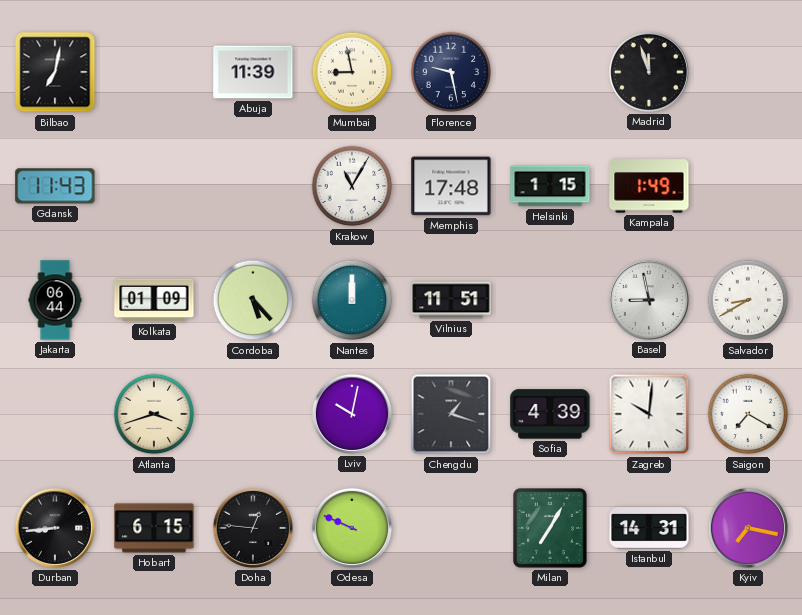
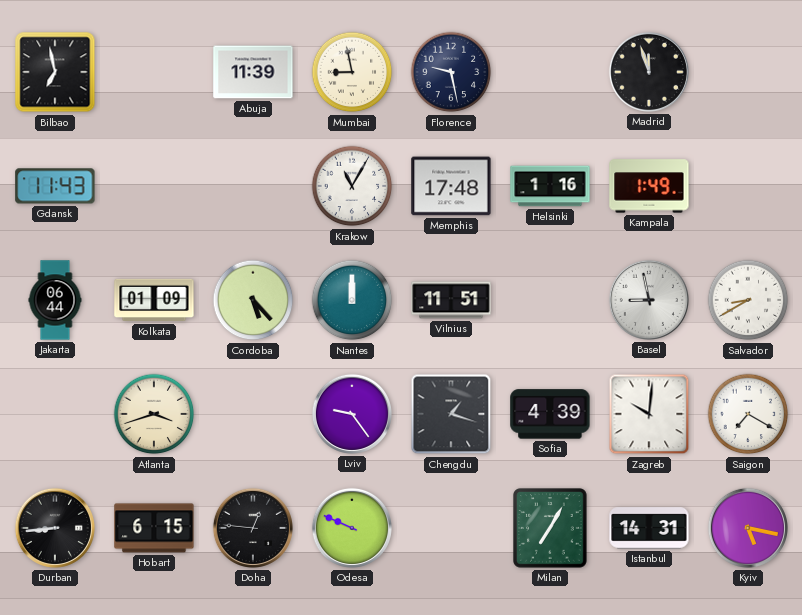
Bilbao: 7:02 -> 6:58
Helsinki: 1:15 -> 1:16
Lviv: 10:02 -> 9:24
Kyiv: 7:17 -> 5:17
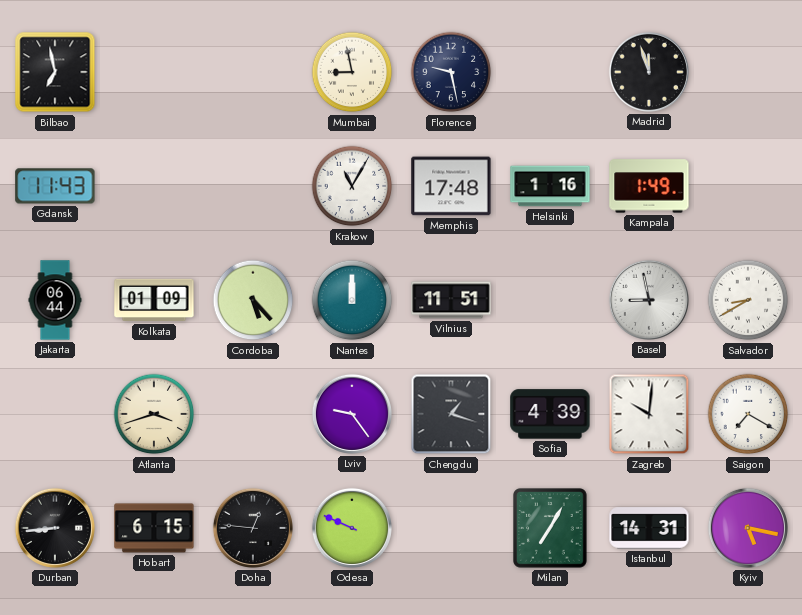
Abuja: 11:39 -> none
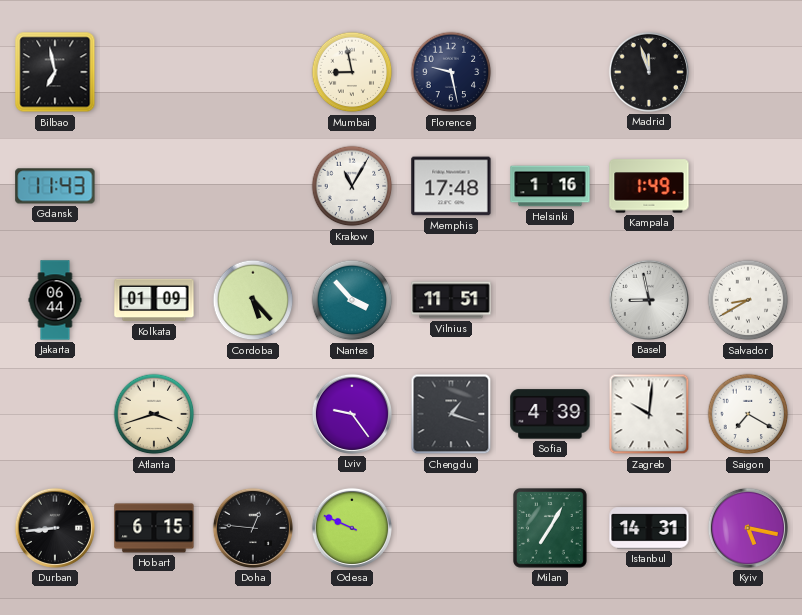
Nantes: 12:00 -> 3:53
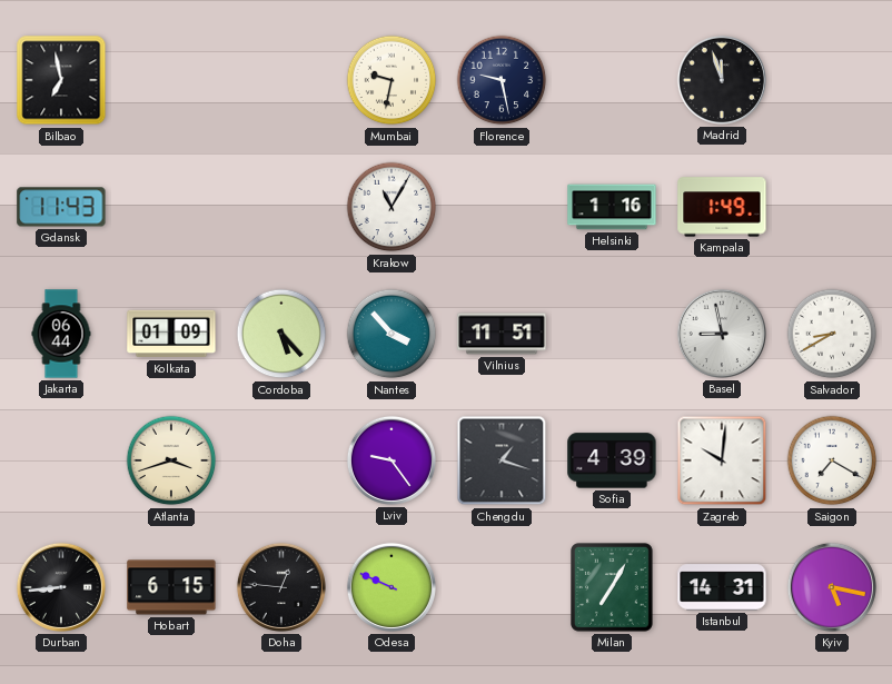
Mumbai: 8:58 -> 9:32
Memphis: 17:48 -> none
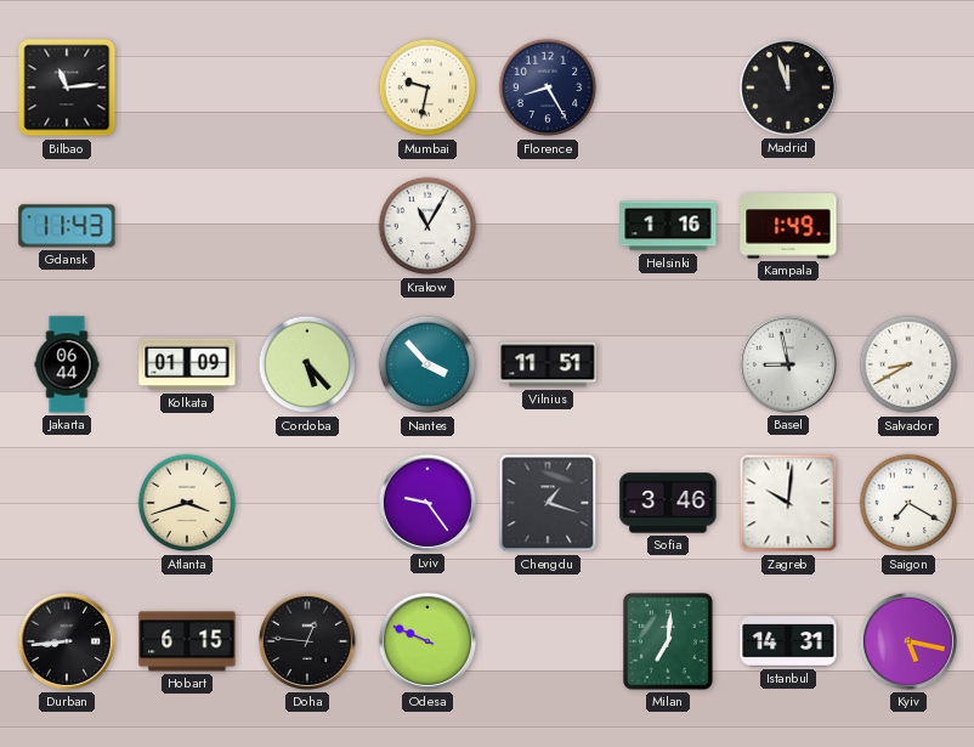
Bilbao: 6:58 -> 11:14
Florence: 9:28 -> 8:25
Sofia: 4:39 -> 3:46
Milan: 7:05 -> 7:01
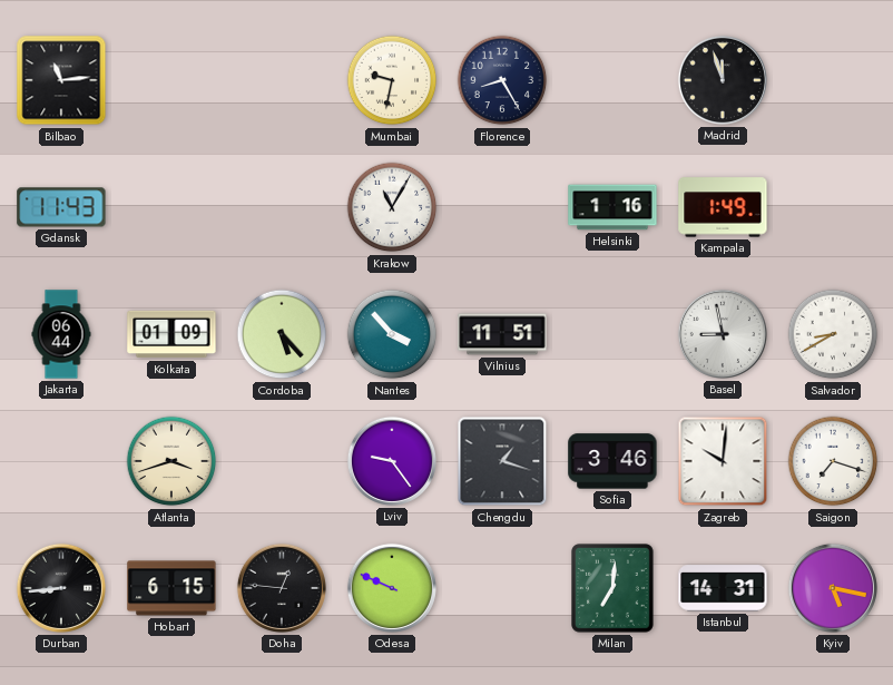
Saigon: 7:20 -> 7:18
